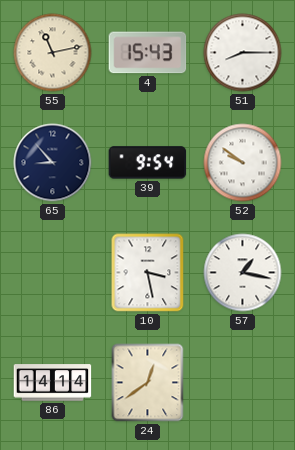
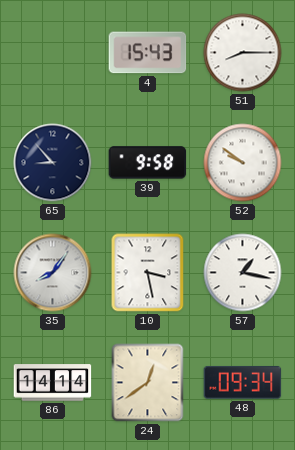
55: 11:13 -> none
39: 9:54 -> 9:58
35: none -> 8:06
48: none -> 09:34
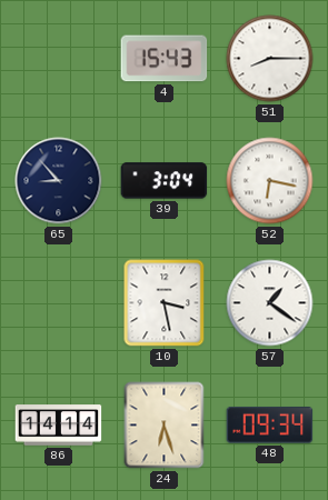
39: 9:58 -> 3:04
52: 9:51 -> 6:17
35: 8:06 -> none
57: 1:17 -> 1:21
24: 12:39 -> 6:27
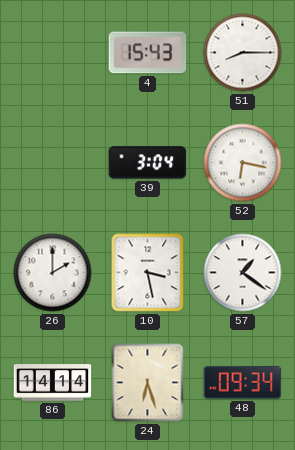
65: 8:53 -> none
26: none -> 2:00
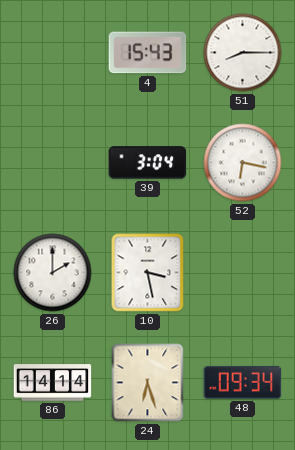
57: 1:21 -> none
